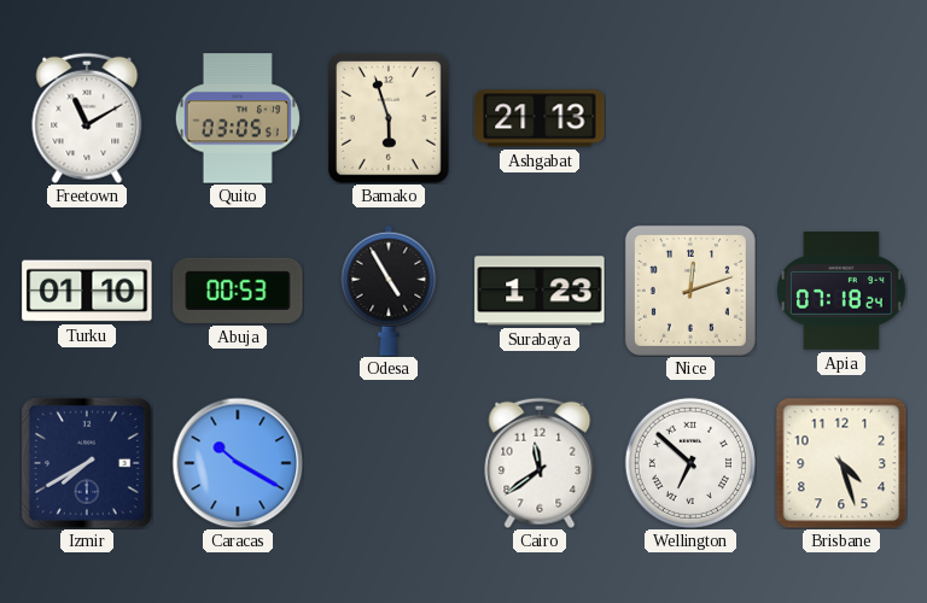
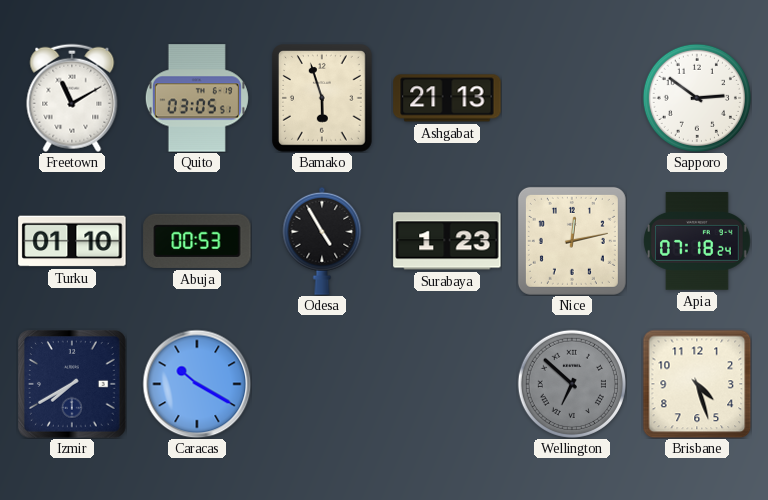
Sapporo: none -> 2:51
Nice: 12:12 -> 12:13
Cairo: 11:39 -> none
Wellington dial: white -> grey
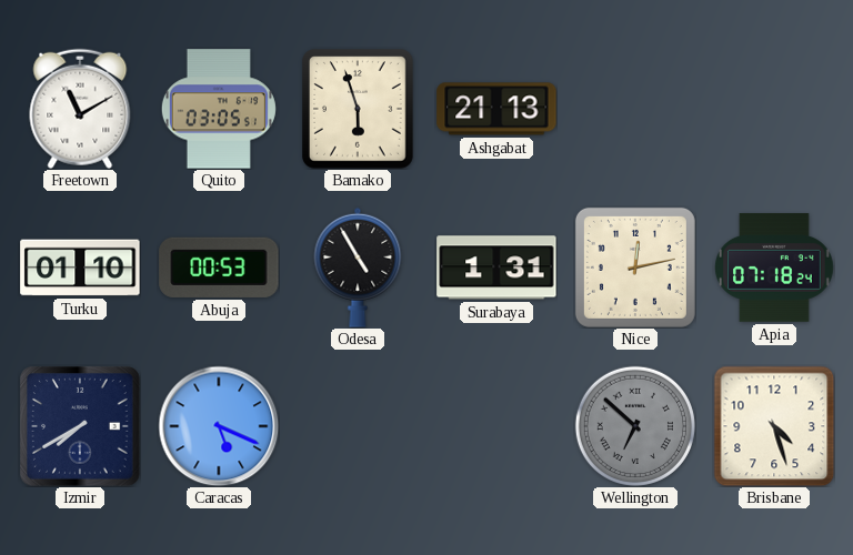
Sapporo: 2:51 -> none
Surabaya: 1:23 -> 1:31
Caracas: 10:20 -> 5:19
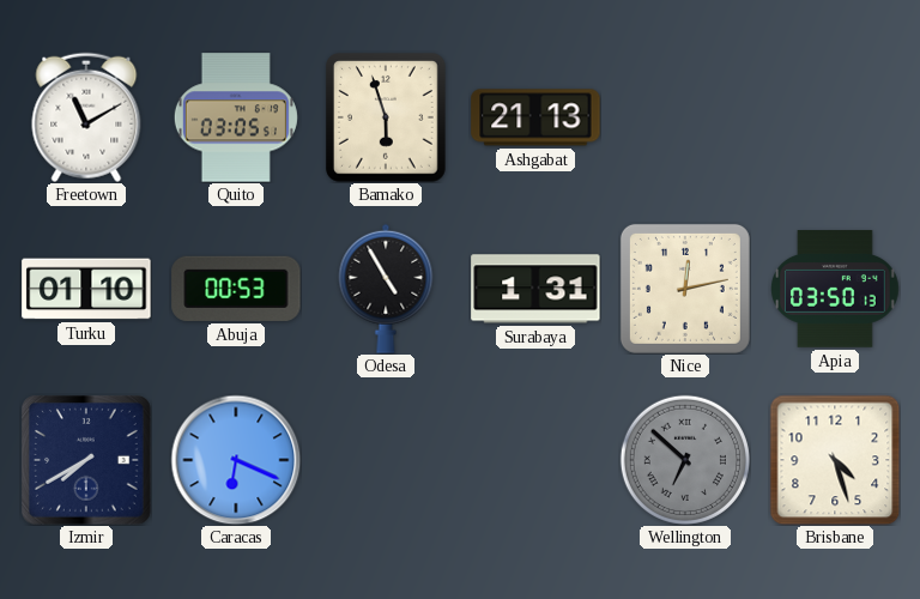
Apia: 07:18 -> 03:50
Caracas: 5:19 -> 6:19
